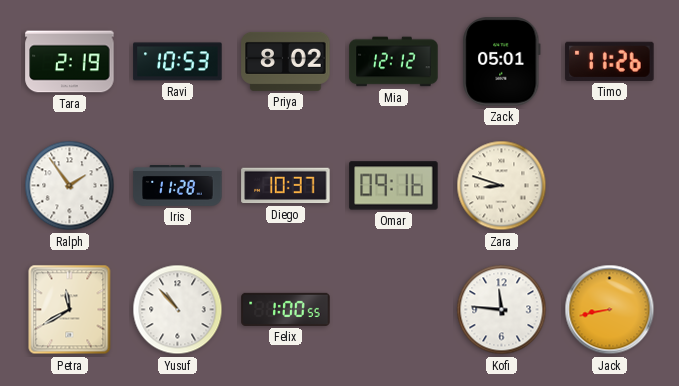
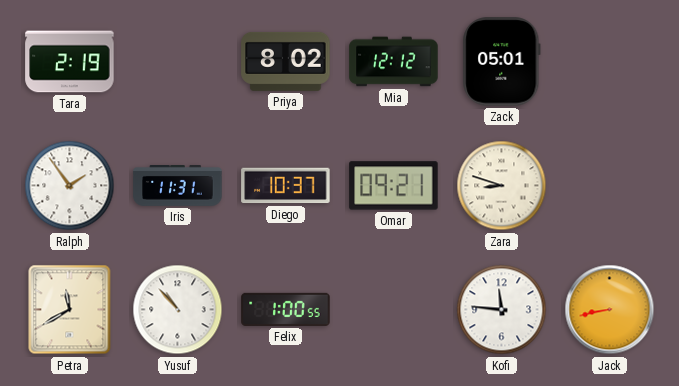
Ravi: 10:53 -> none
Timo: 11:26 -> none
Iris: 11:28 -> 11:31
Omar: 09:16 -> 09:21
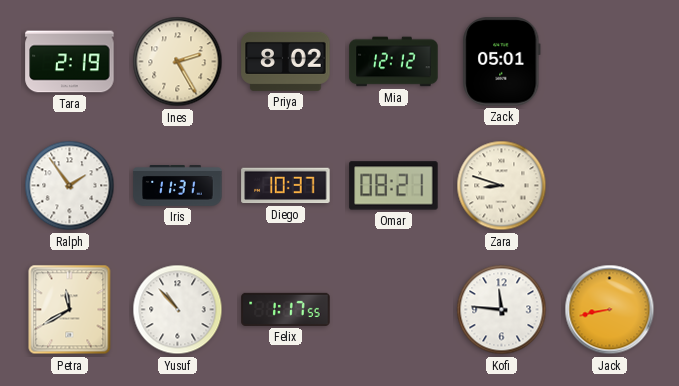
Ines: none -> 2:25
Omar: 09:21 -> 08:21
Felix: 1:00 -> 1:17
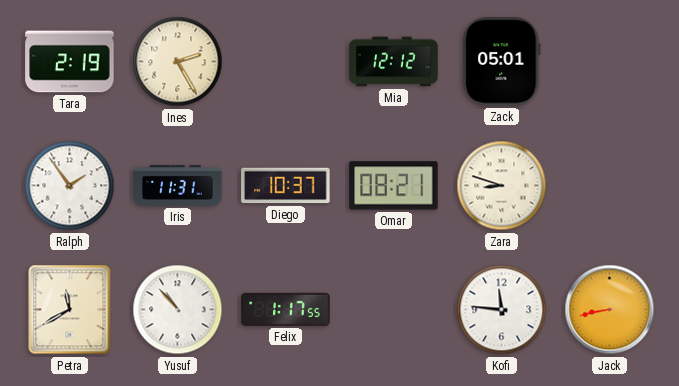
Priya: 8:02 -> none
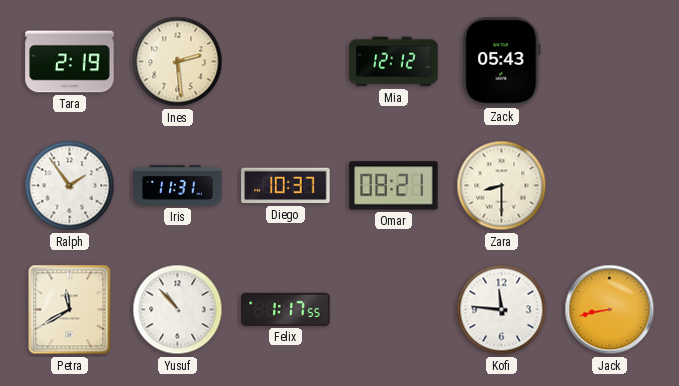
Ines: 2:25 -> 2:29
Zack: 05:01 -> 05:43
Zara: 8:48 -> 8:30
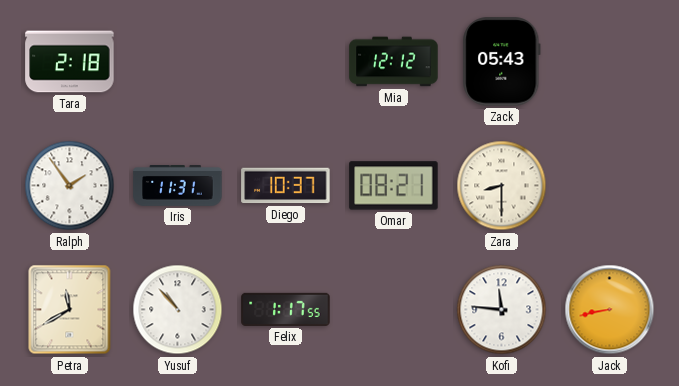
Tara: 2:19 -> 2:18
Ines: 2:29 -> none
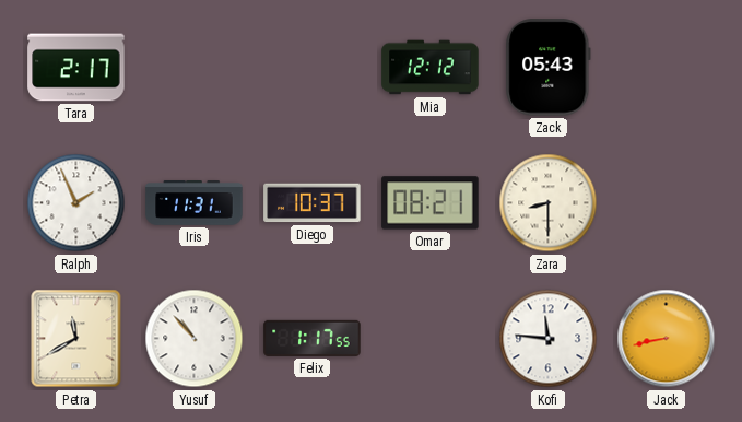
Tara: 2:18 -> 2:17
Ralph: 1:54 -> 1:56
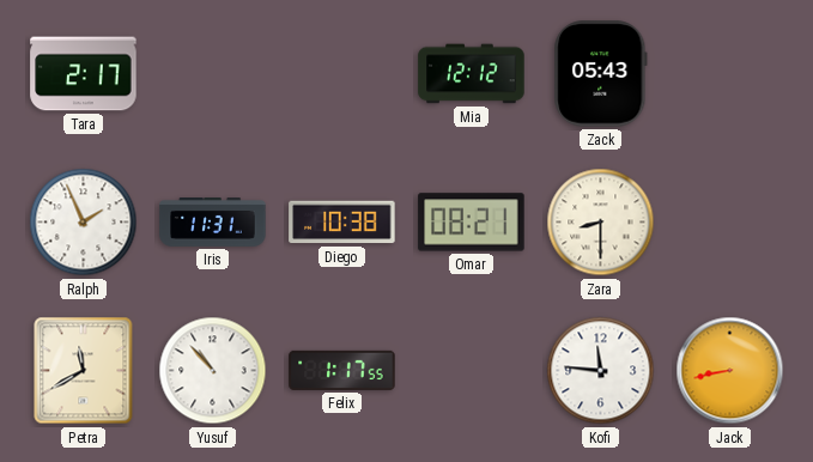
Diego: 10:37 -> 10:38
